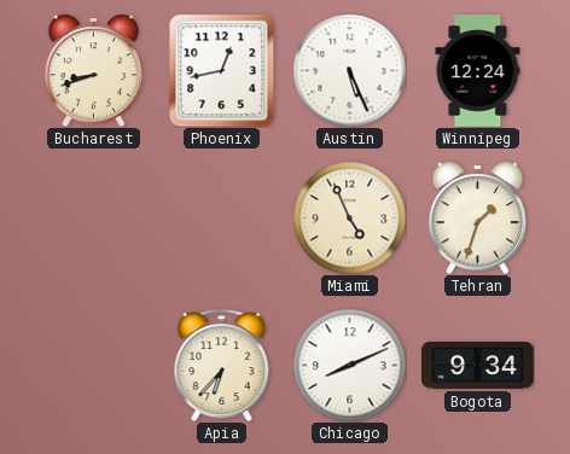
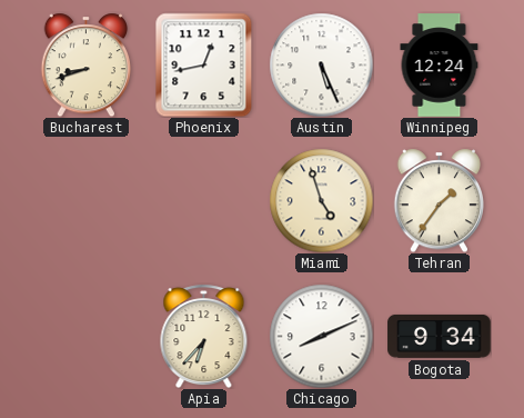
Miami: 4:56 -> 4:57
Tehran: 1:33 -> 1:36
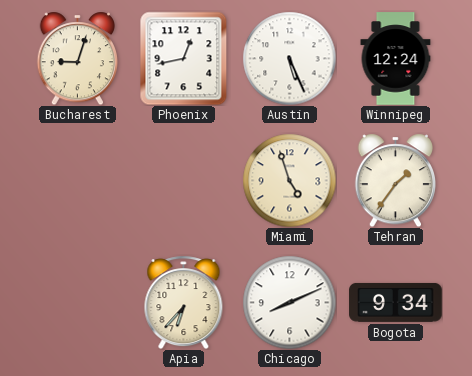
Bucharest: 8:42 -> 9:03
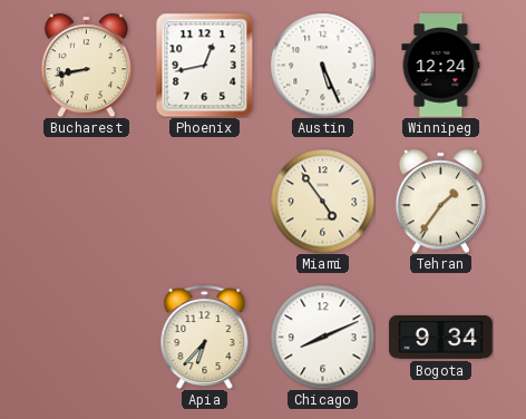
Bucharest: 9:03 -> 8:43
Miami: 4:57 -> 4:54
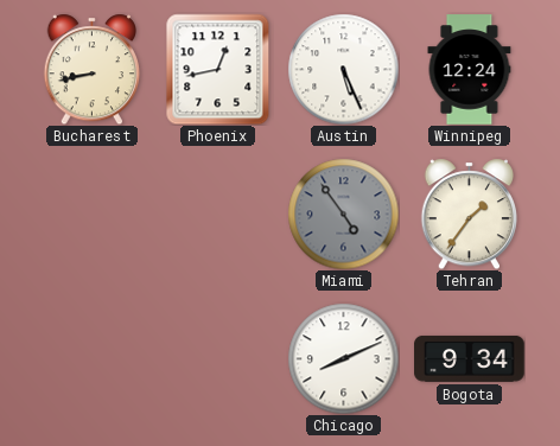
Miami dial: cream -> grey
Apia: 6:37 -> none
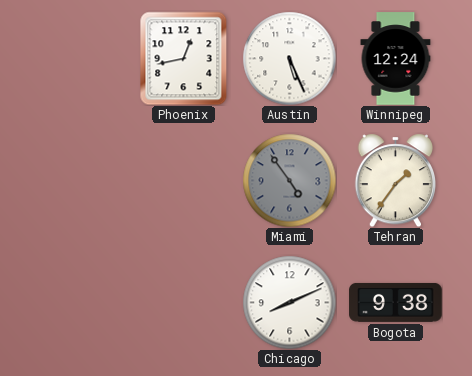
Bucharest: 8:43 -> none
Bogota: 9:34 -> 9:38
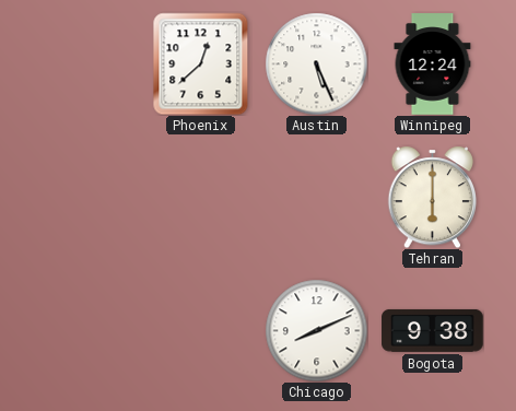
Phoenix: 12:43 -> 12:38
Miami: 4:54 -> none
Tehran: 1:36 -> 6:00
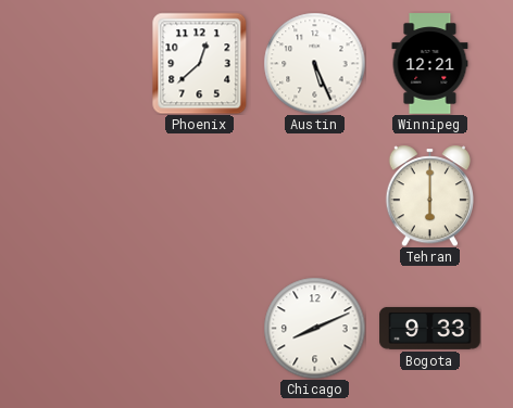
Winnipeg: 12:24 -> 12:21
Bogota: 9:38 -> 9:33
